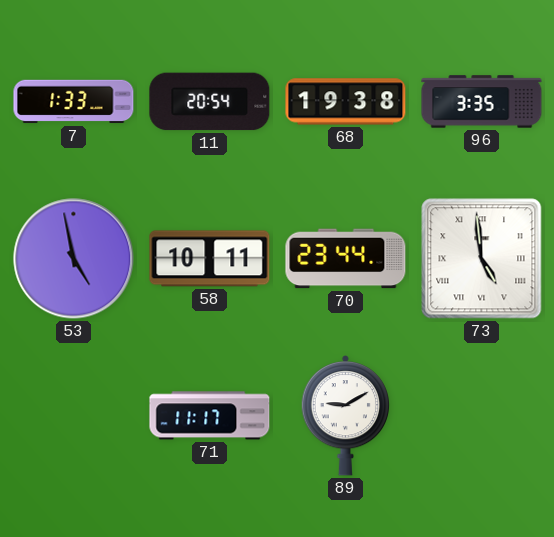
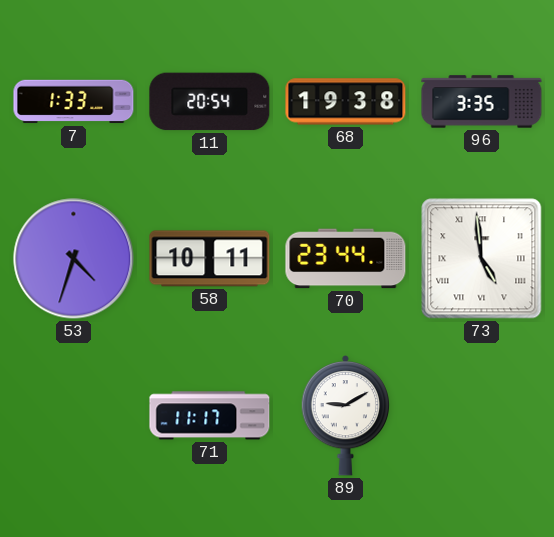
53: 4:58 -> 4:33
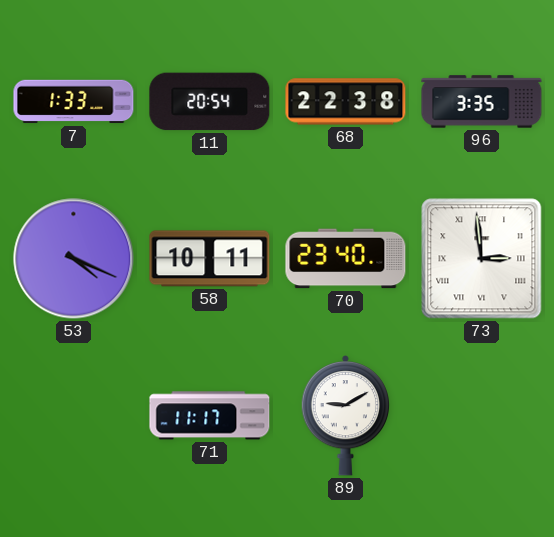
68: 19:38 -> 22:38
53: 4:33 -> 4:19
70: 23:44 -> 23:40
73: 4:59 -> 2:59
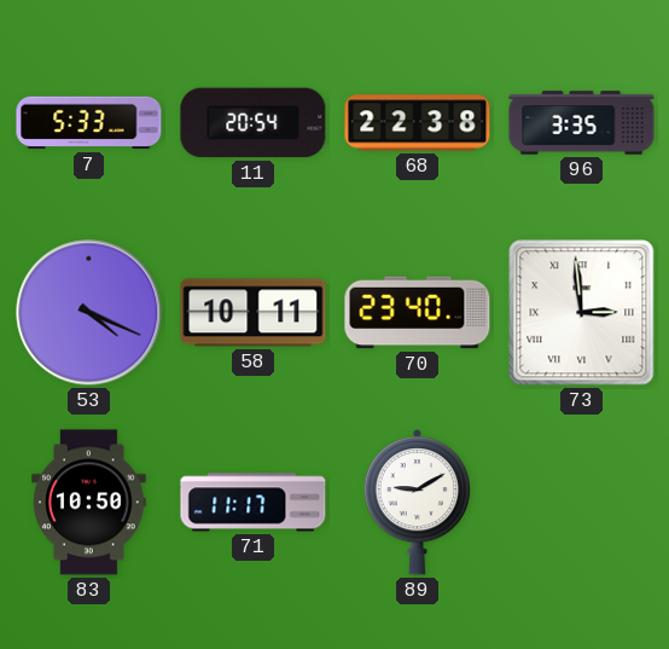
7: 1:33 -> 5:33
83: none -> 10:50
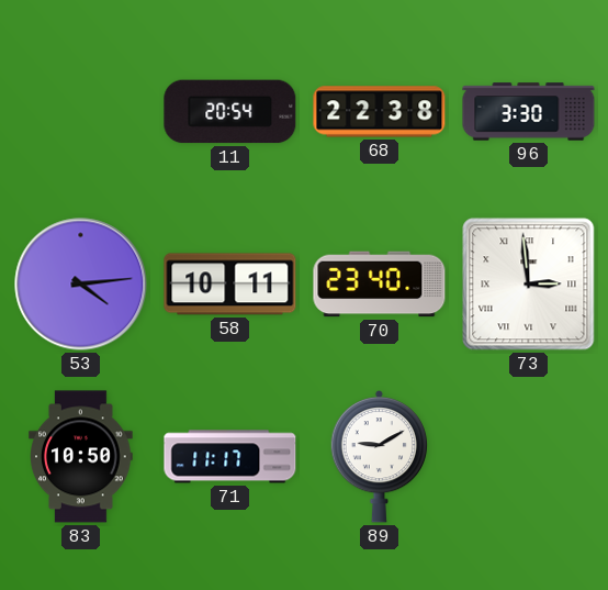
7: 5:33 -> none
96: 3:35 -> 3:30
53: 4:19 -> 4:14
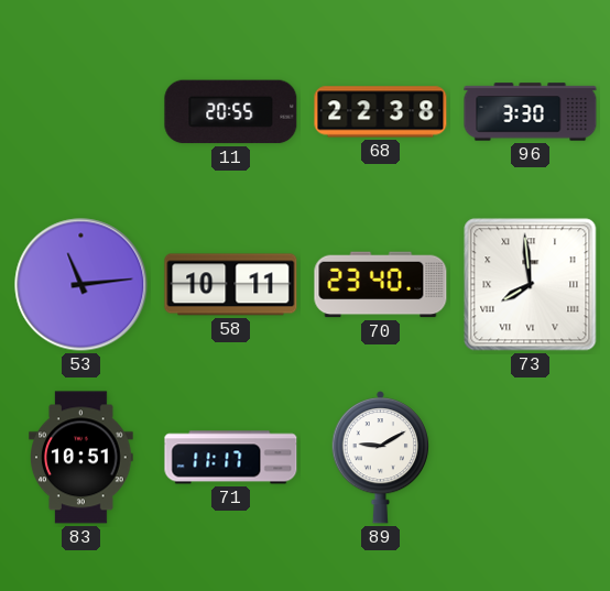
11: 20:54 -> 20:55
53: 4:14 -> 11:14
73: 2:59 -> 7:59
83: 10:50 -> 10:51
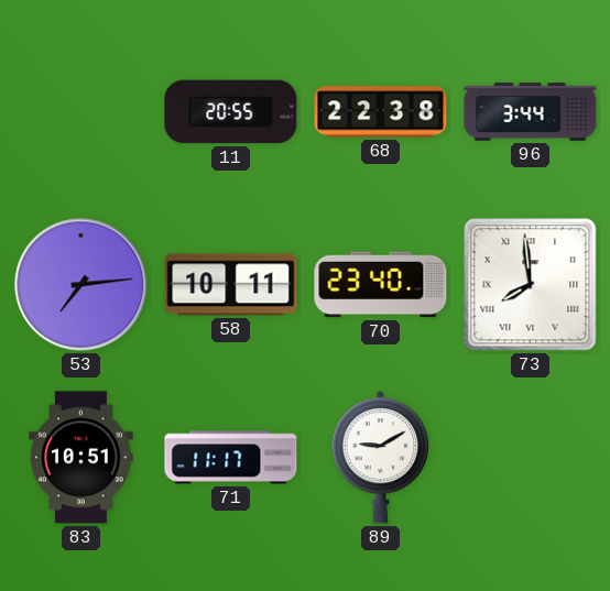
96: 3:30 -> 3:44
53: 11:14 -> 7:14
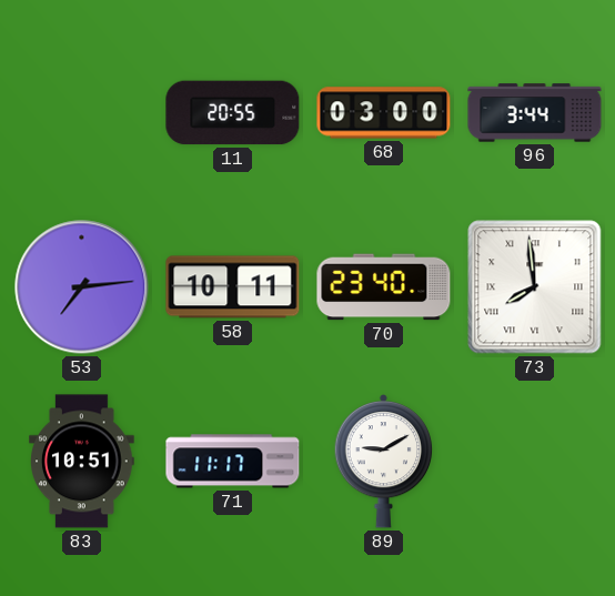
68: 22:38 -> 03:00
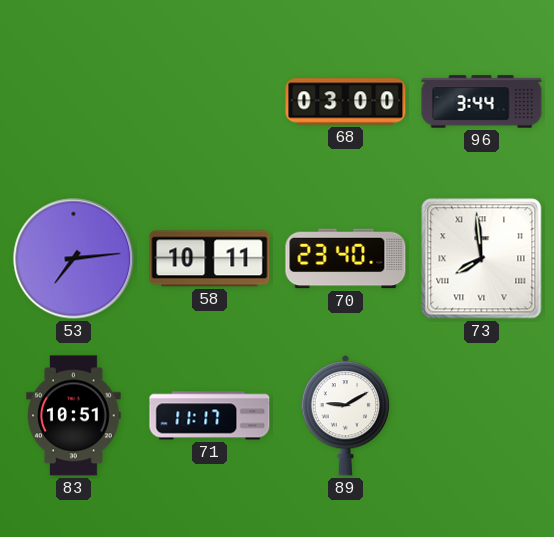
11: 20:55 -> none
